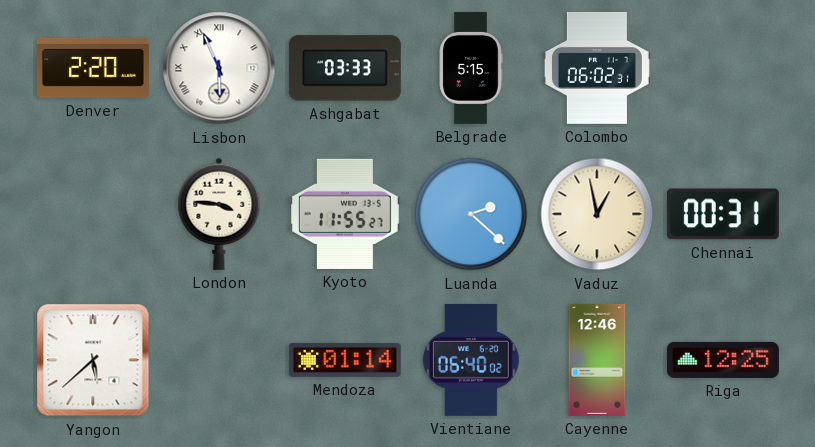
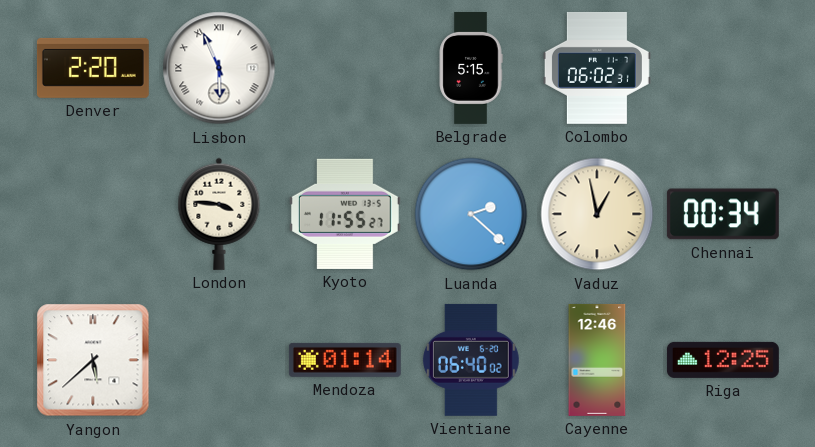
Ashgabat: 03:33 -> none
Chennai: 00:31 -> 00:34
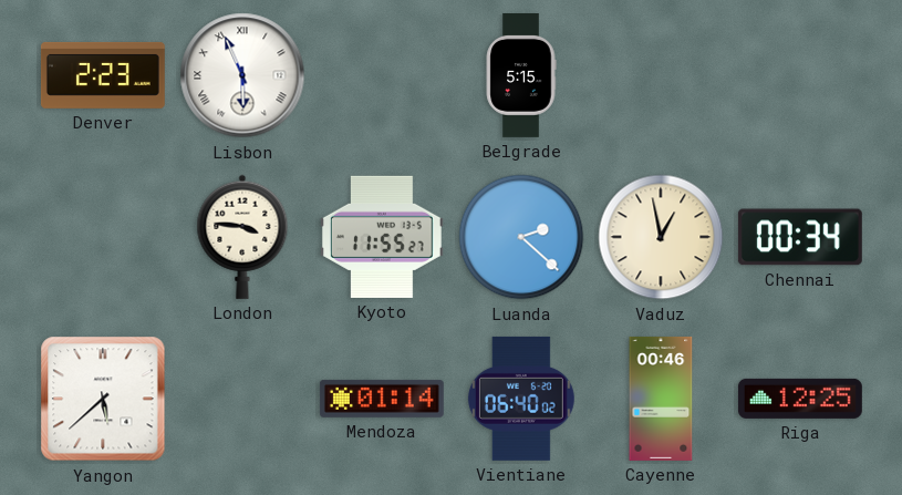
Denver: 2:20 -> 2:23
Colombo: 06:02 -> none
Cayenne: 12:46 -> 00:46
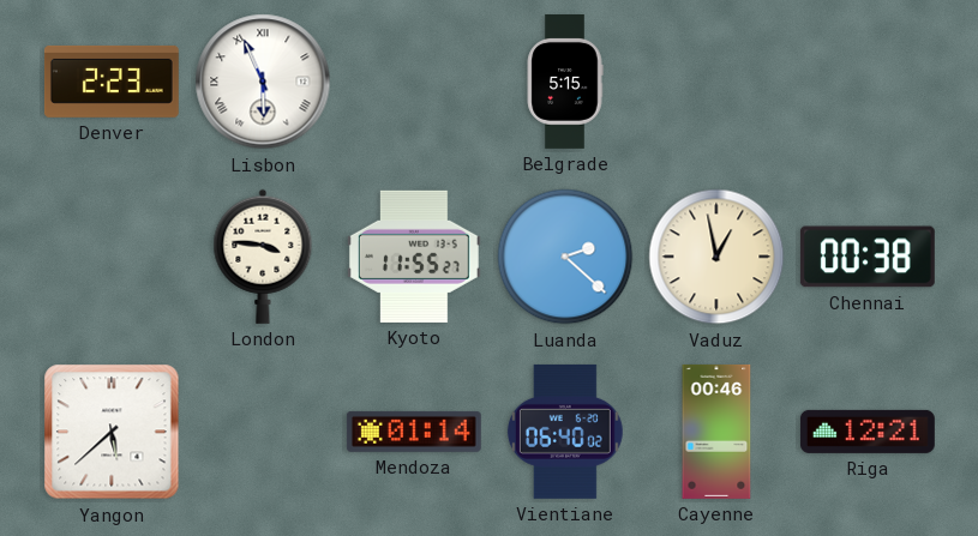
Chennai: 00:34 -> 00:38
Riga: 12:25 -> 12:21
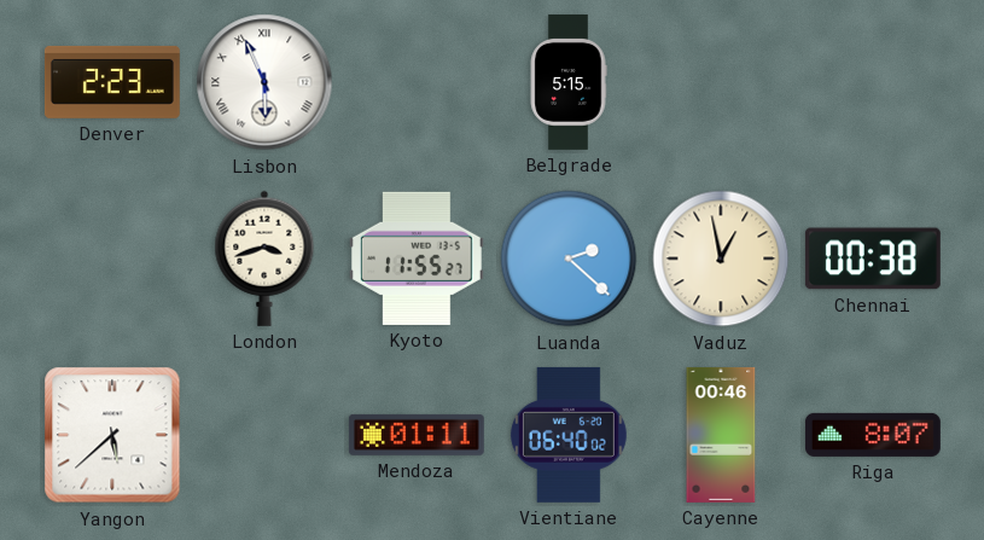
London: 3:46 -> 3:42
Mendoza: 01:14 -> 01:11
Riga: 12:21 -> 8:07
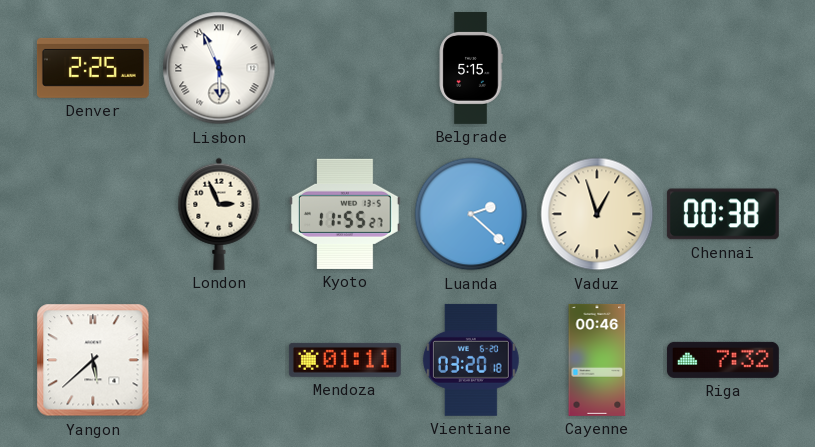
Denver: 2:23 -> 2:25
London: 3:42 -> 2:56
Vaduz: 12:58 -> 12:57
Vientiane: 06:40 -> 03:20
Riga: 8:07 -> 7:32
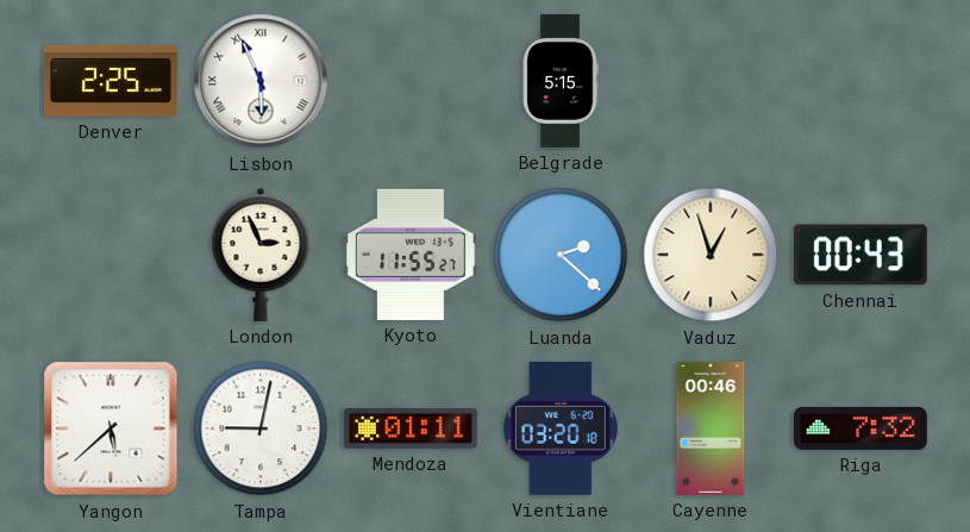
Chennai: 00:38 -> 00:43
Tampa: none -> 9:02
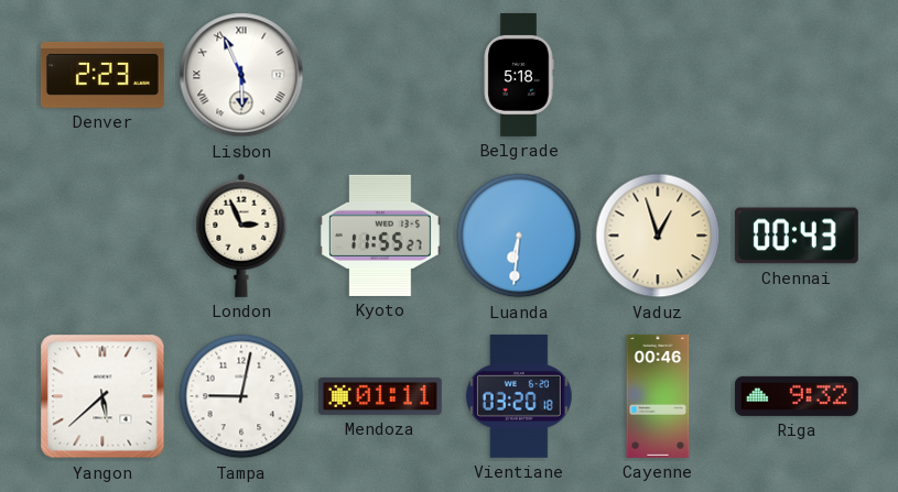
Denver: 2:25 -> 2:23
Belgrade: 5:15 -> 5:18
Luanda: 2:22 -> 6:31
Riga: 7:32 -> 9:32
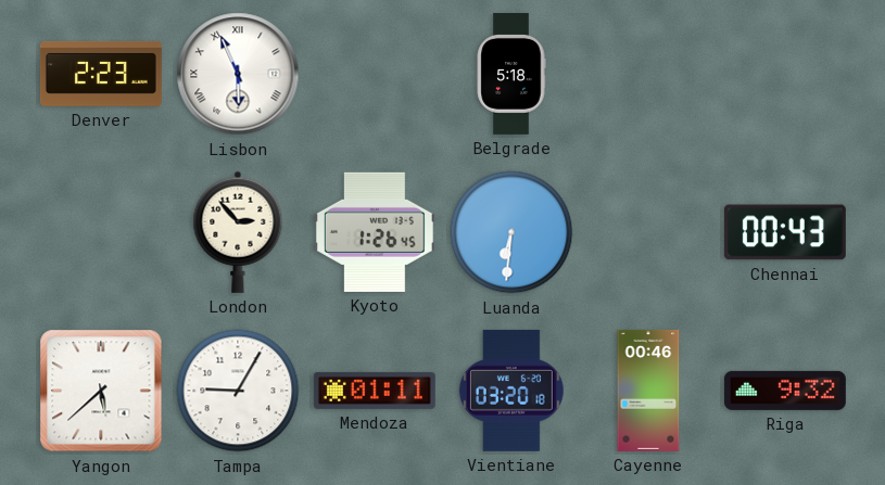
London: 2:56 -> 2:53
Kyoto: 11:55 -> 1:26
Vaduz: 12:57 -> none
Tampa: 9:02 -> 9:05
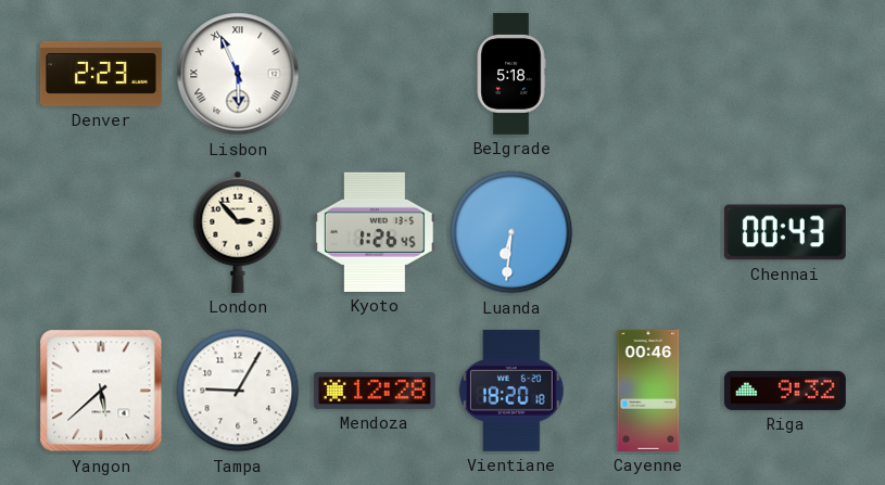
Mendoza: 01:11 -> 12:28
Vientiane: 03:20 -> 18:20
